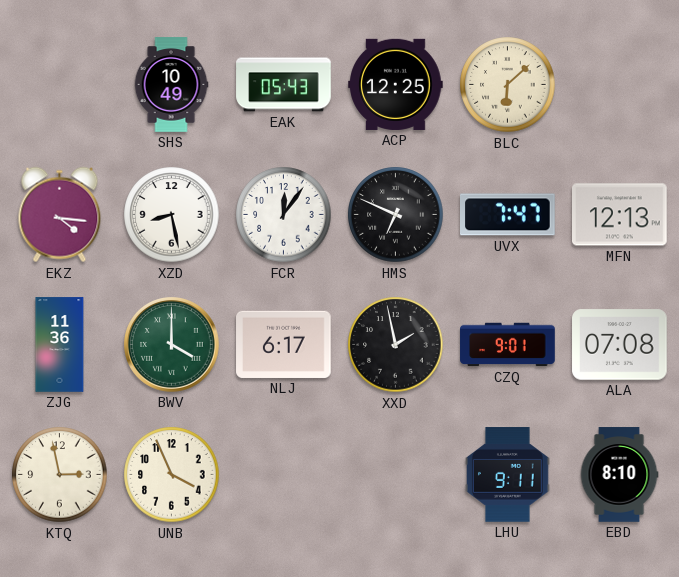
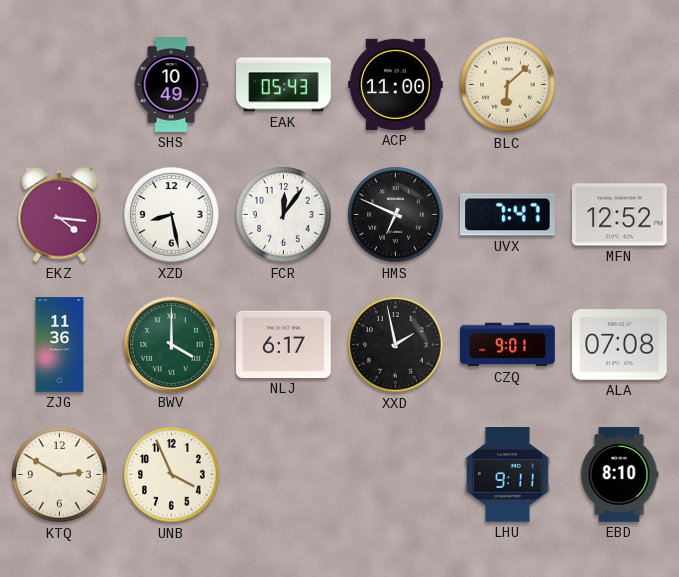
ACP: 12:25 -> 11:00
MFN: 12:13 -> 12:52
KTQ: 2:58 -> 2:50
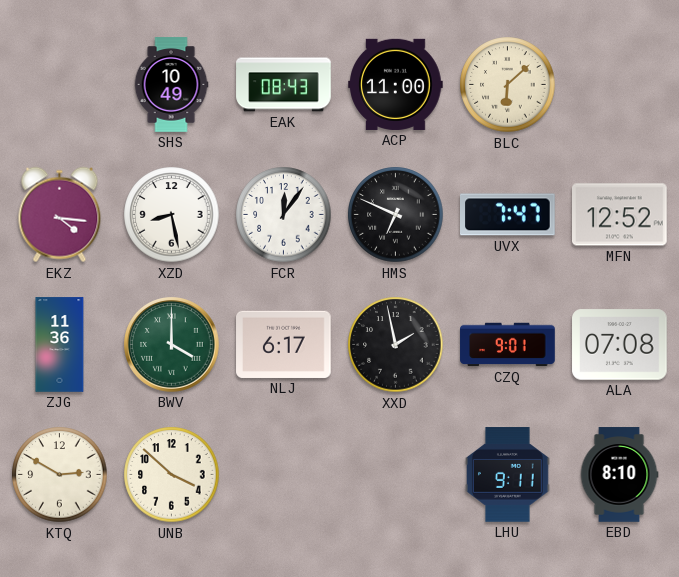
EAK: 05:43 -> 08:43
UNB: 3:56 -> 3:52
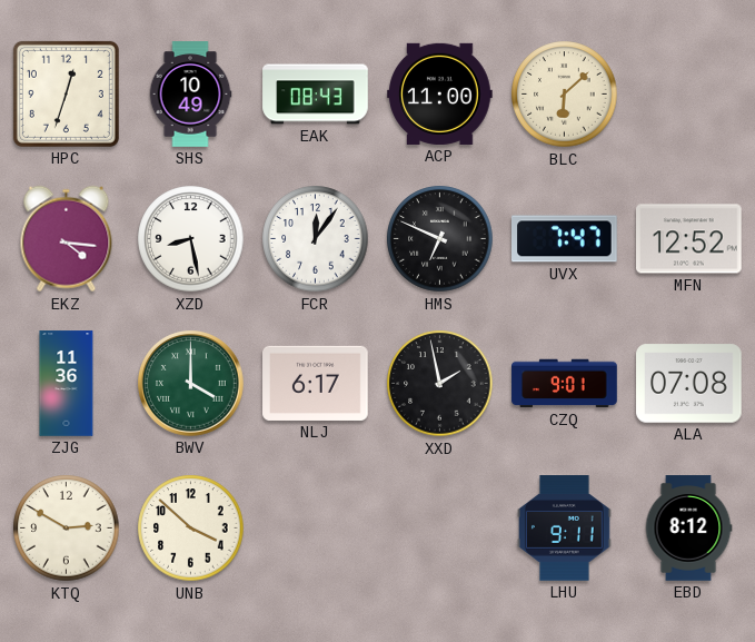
HPC: none -> 12:33
EBD: 8:10 -> 8:12
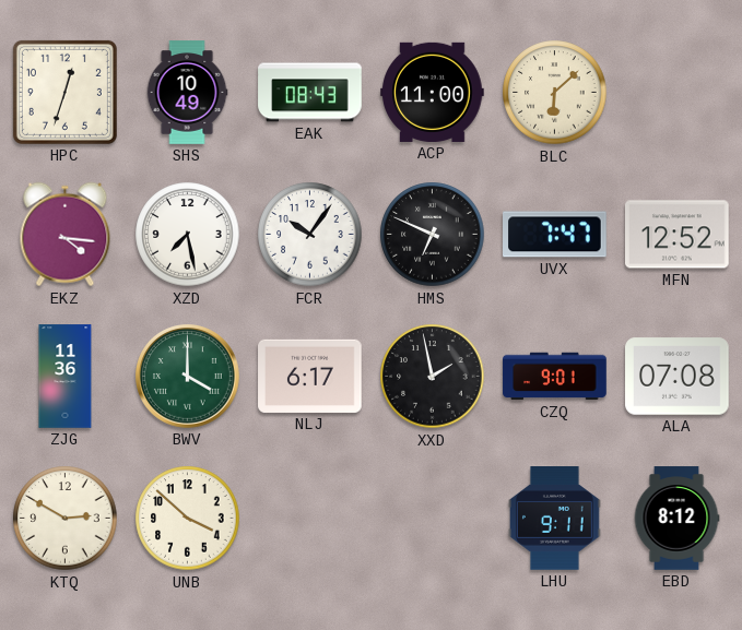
XZD: 8:28 -> 7:28
FCR: 12:06 -> 10:06
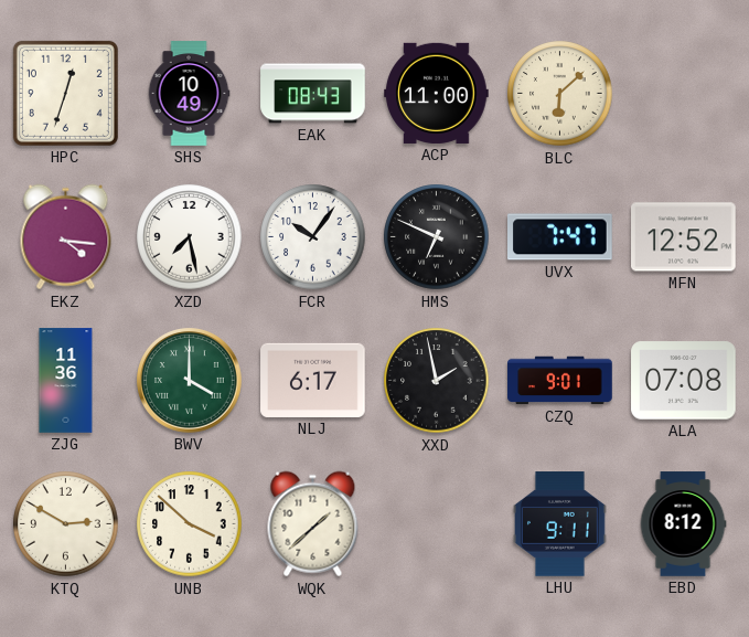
WQK: none -> 1:38
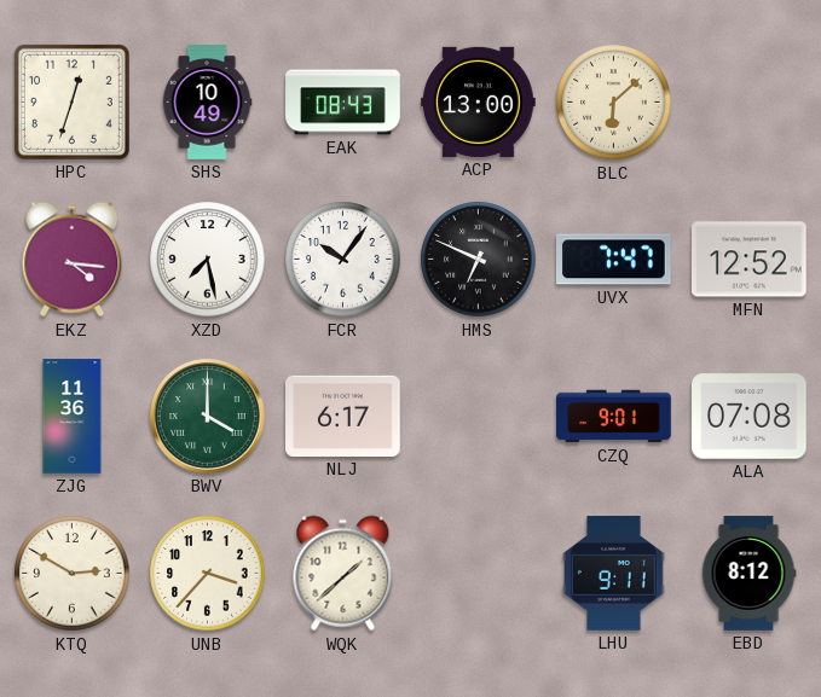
ACP: 11:00 -> 13:00
XXD: 1:58 -> none
UNB: 3:52 -> 3:37
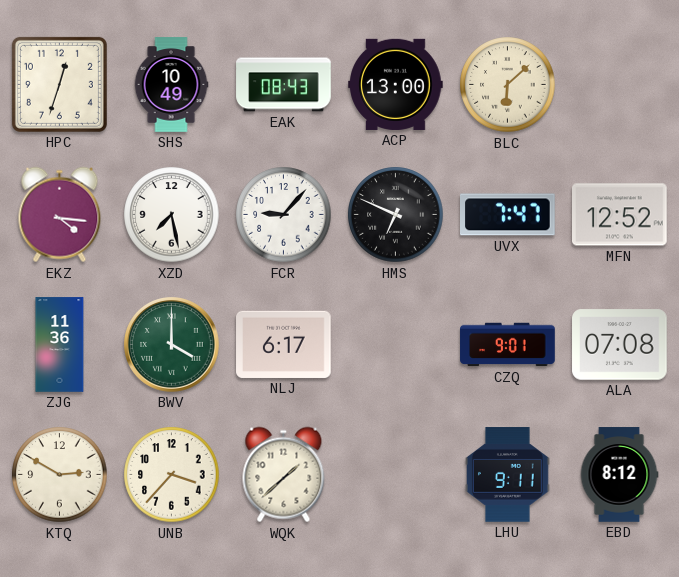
FCR: 10:06 -> 9:07
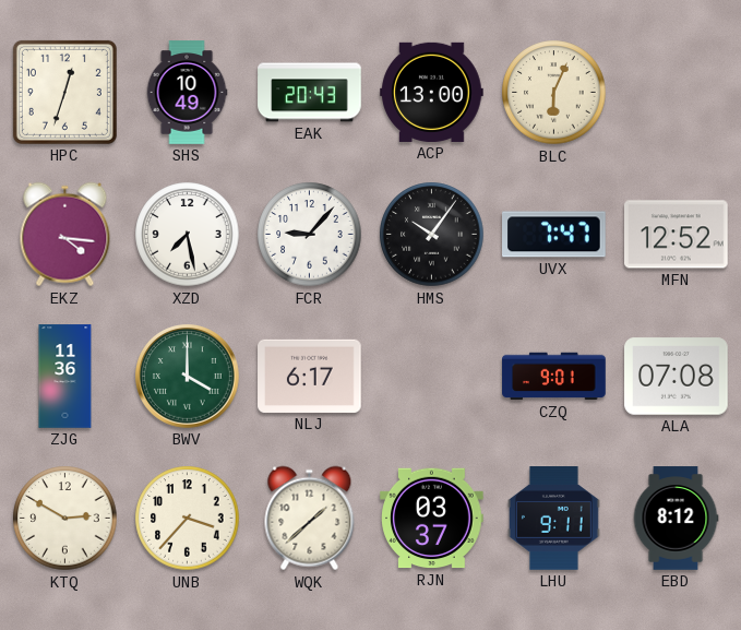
EAK: 08:43 -> 20:43
BLC: 6:08 -> 6:04
HMS: 6:49 -> 10:06
RJN: none -> 03:37
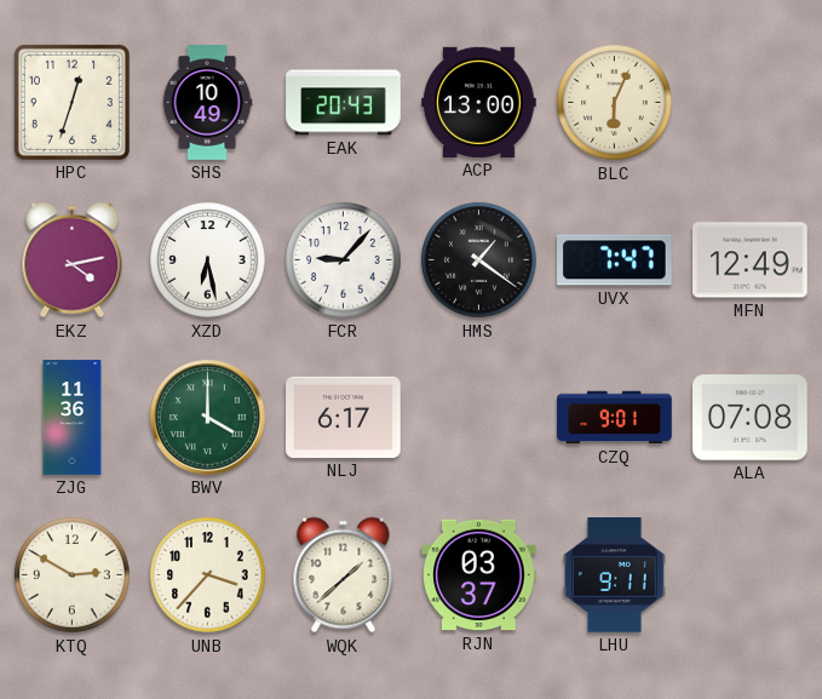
EKZ: 4:16 -> 4:13
XZD: 7:28 -> 6:28
HMS: 10:06 -> 1:21
MFN: 12:52 -> 12:49
EBD: 8:12 -> none
